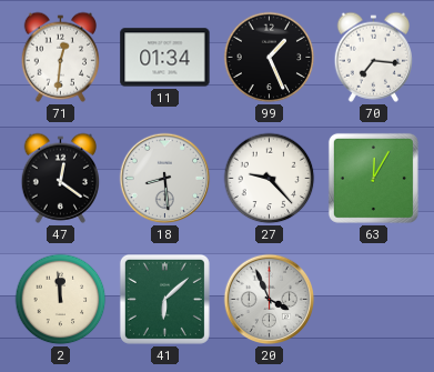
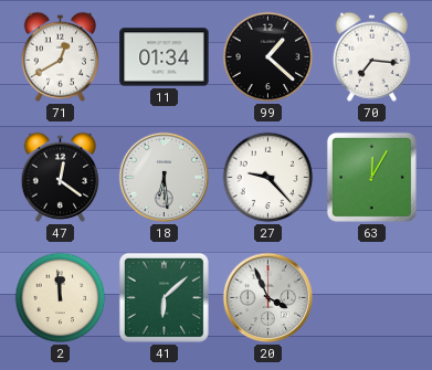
71: 12:31 -> 12:40
99: 1:26 -> 1:22
18: 8:29 -> 6:29
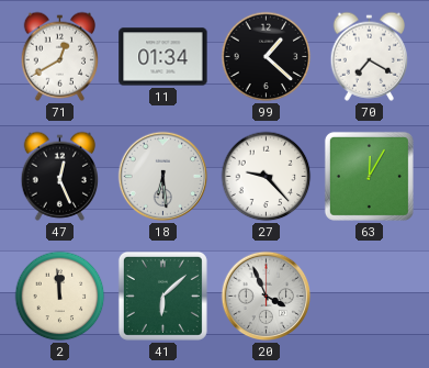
70: 7:16 -> 7:20
47: 12:21 -> 12:26
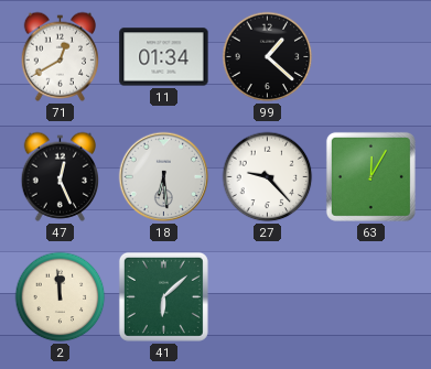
70: 7:20 -> none
20: 3:56 -> none
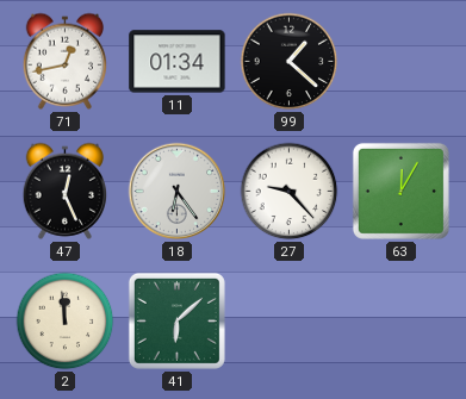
71: 12:40 -> 12:43
18: 6:29 -> 6:24
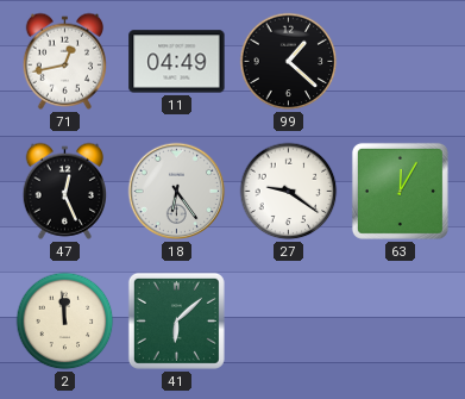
11: 01:34 -> 04:49
27: 9:23 -> 9:21
